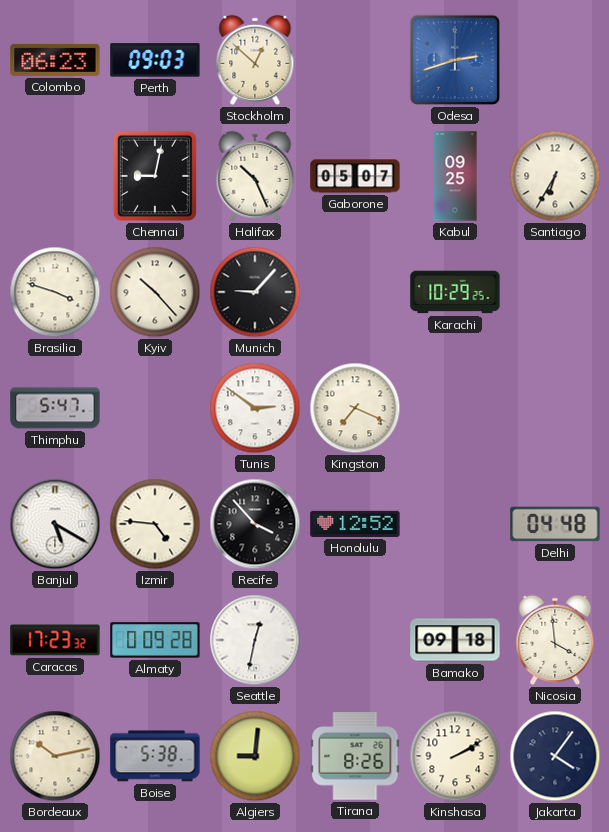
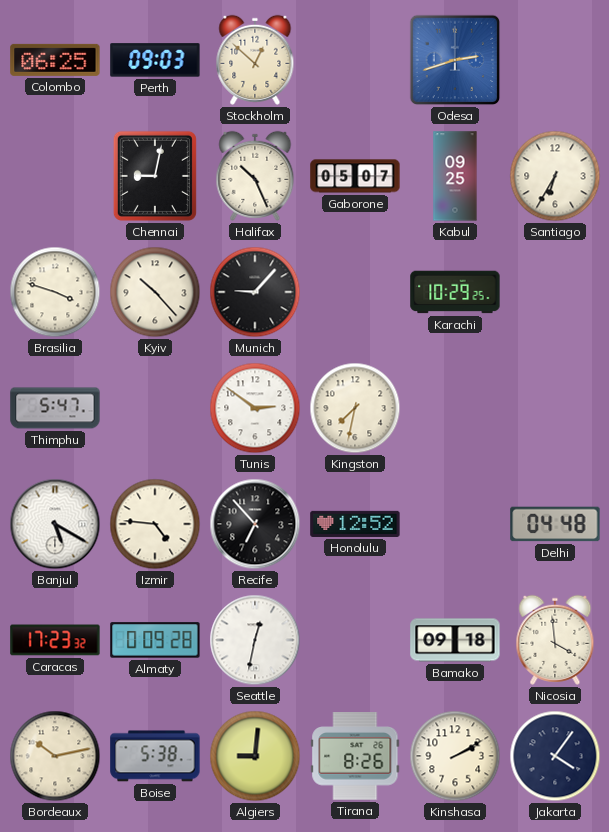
Colombo: 06:23 -> 06:25
Kingston: 7:19 -> 7:32
Recife: 3:53 -> 6:53
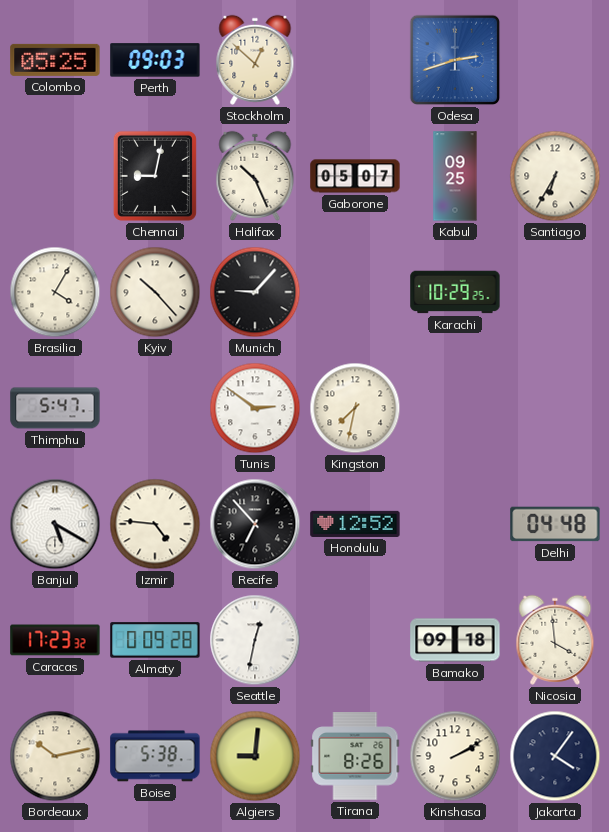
Colombo: 06:25 -> 05:25
Brasilia: 3:48 -> 4:05
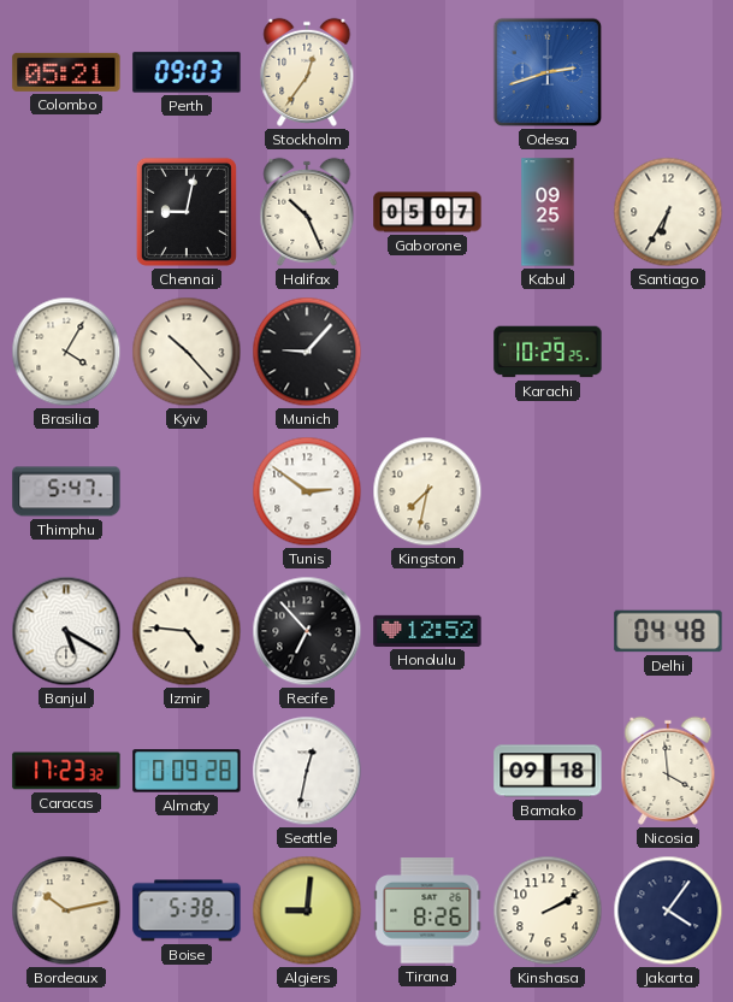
Colombo: 05:25 -> 05:21
Stockholm: 12:52 -> 12:36
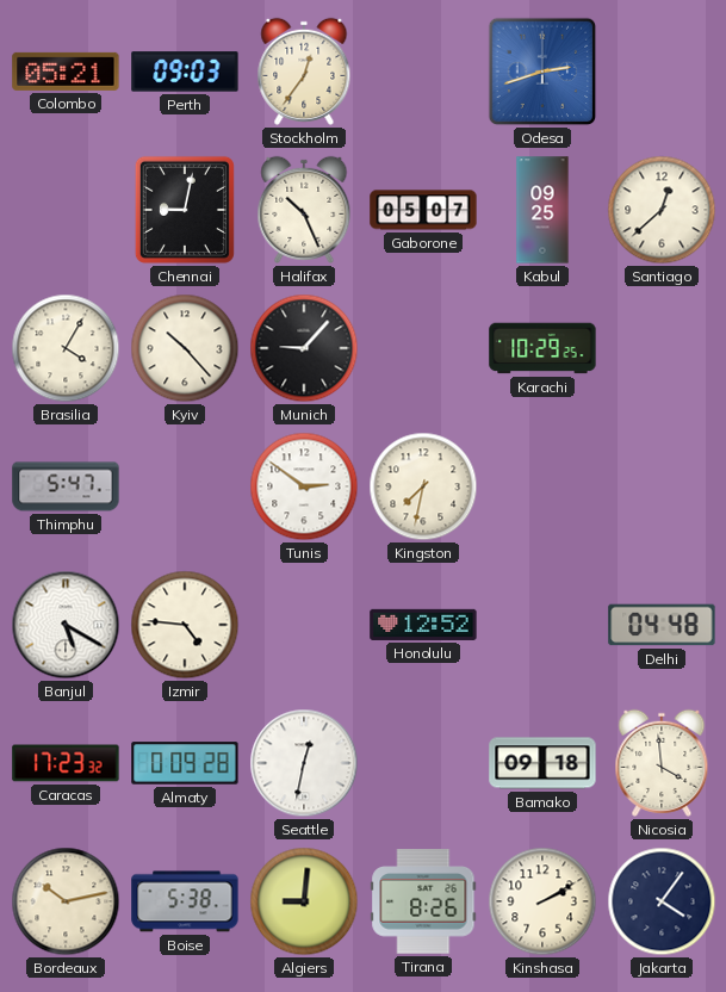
Santiago: 6:35 -> 12:38
Recife: 6:53 -> none
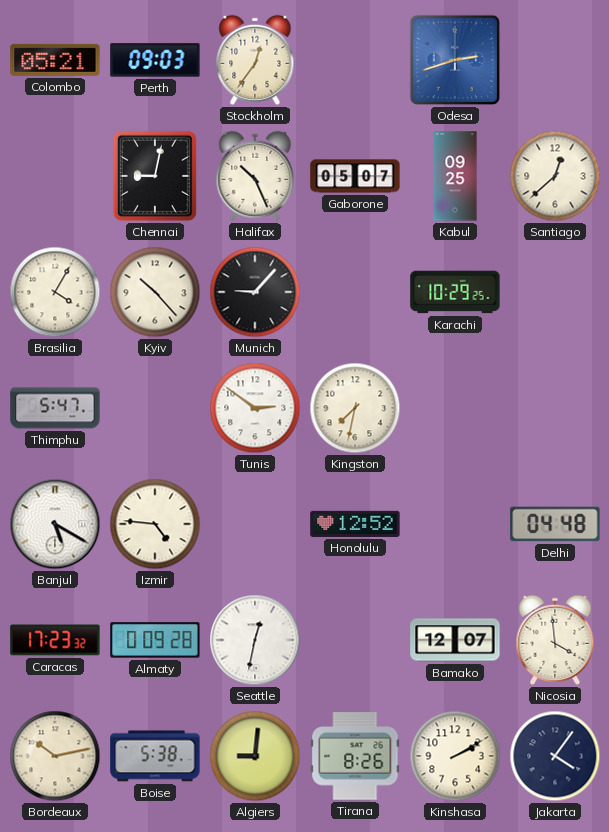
Bamako: 09:18 -> 12:07
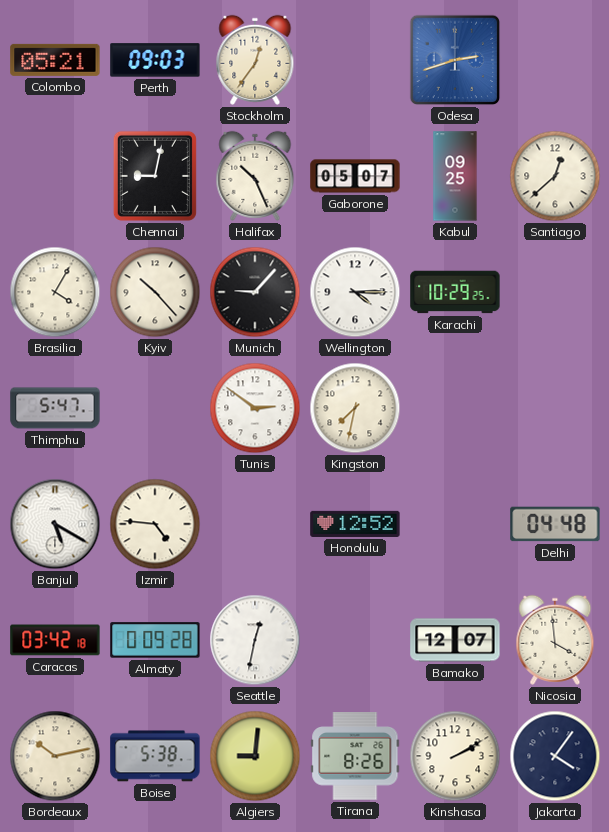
Wellington: none -> 4:15
Caracas: 17:23 -> 03:42
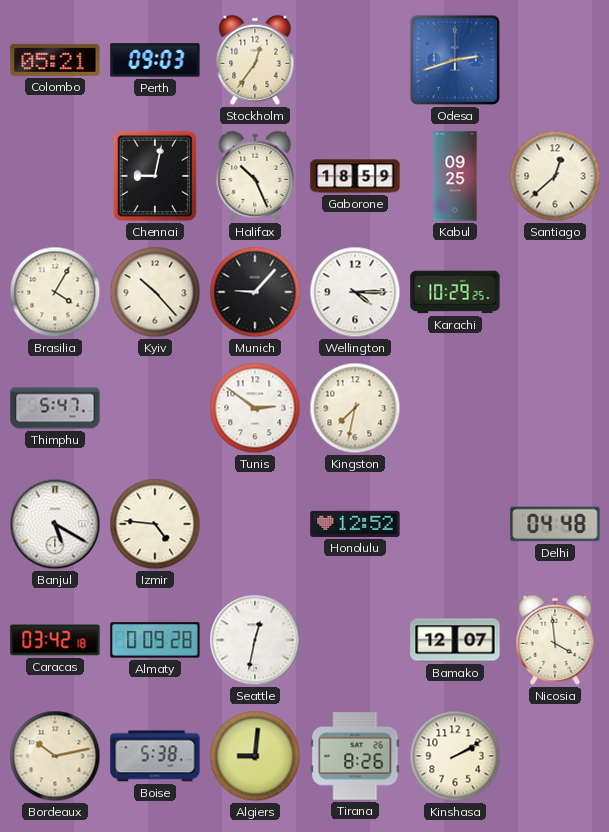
Gaborone: 05:07 -> 18:59
Jakarta: 4:06 -> none
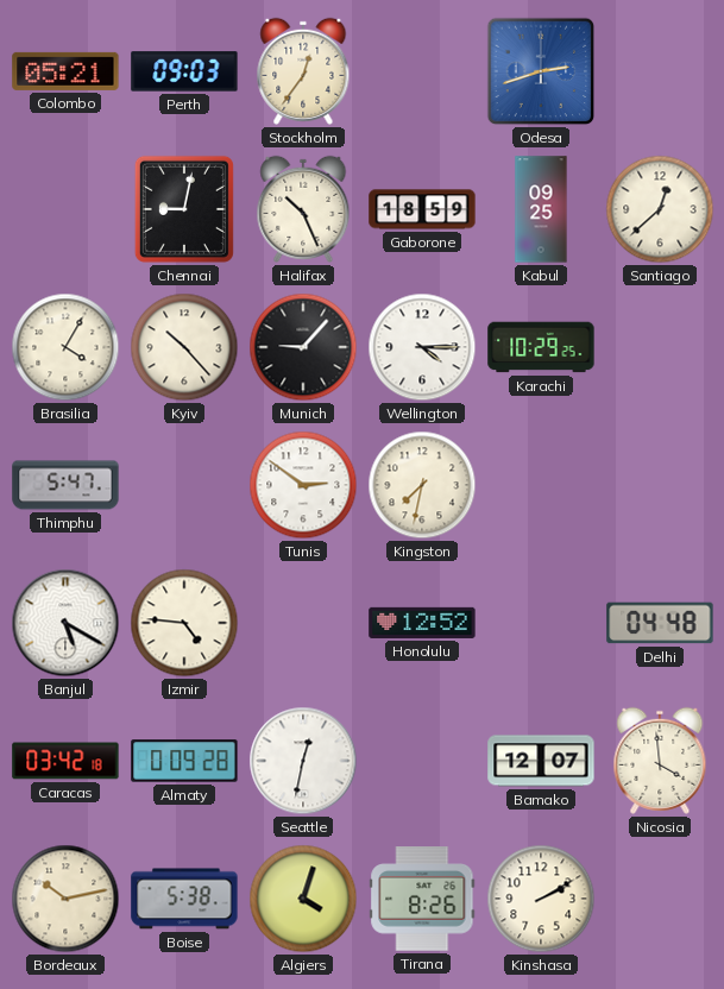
Algiers: 9:01 -> 4:03
